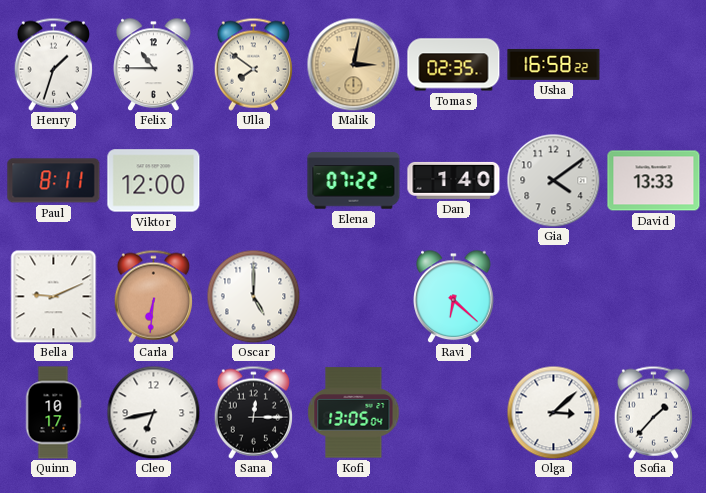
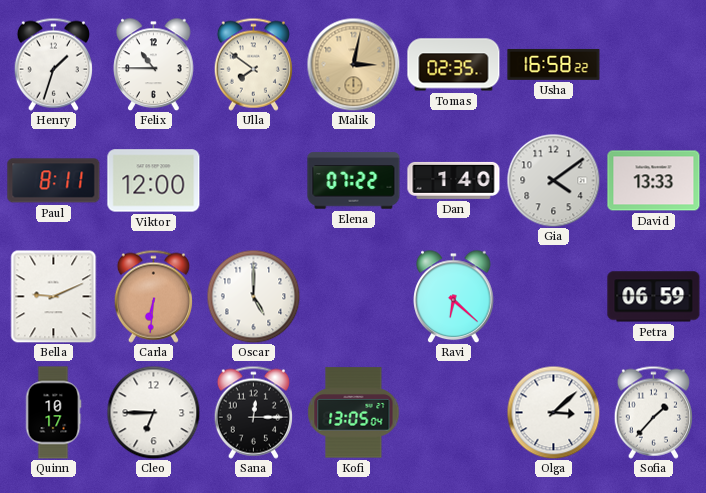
Petra: none -> 06:59
Cleo: 6:43 -> 6:45
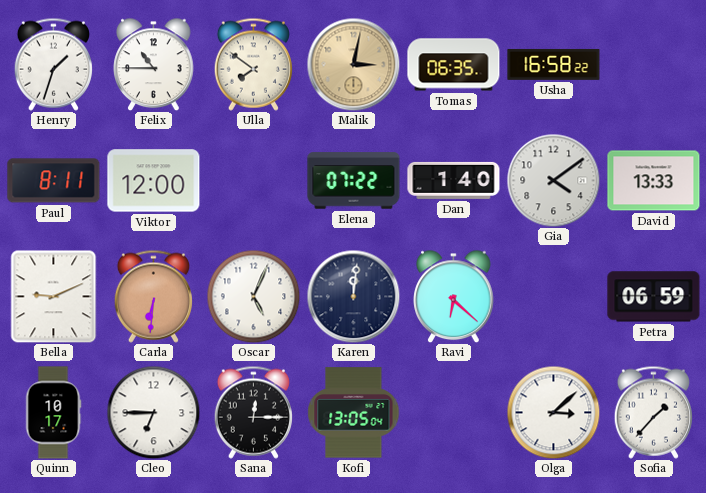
Tomas: 02:35 -> 06:35
Oscar: 5:00 -> 5:04
Karen: none -> 12:01
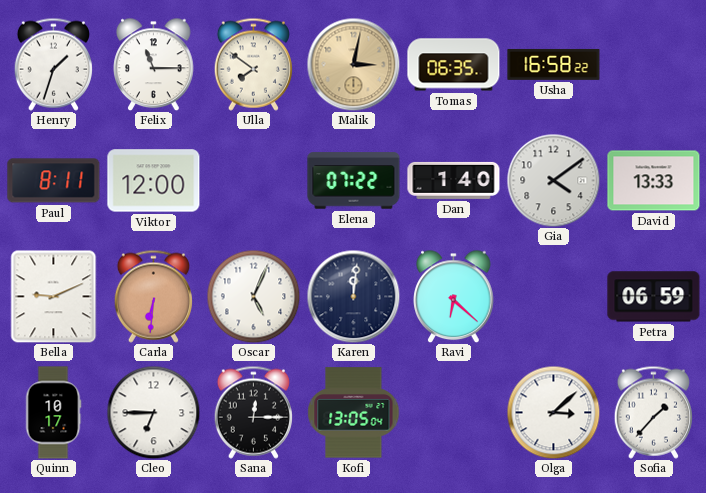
Felix: 10:45 -> 11:15
